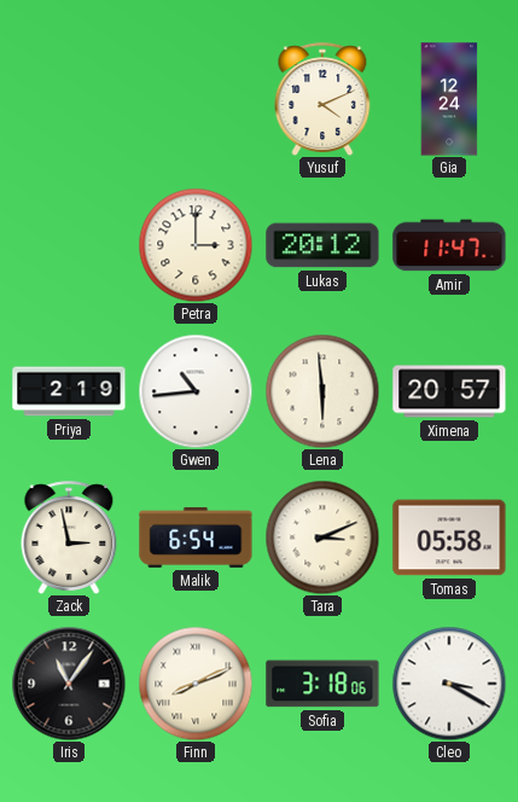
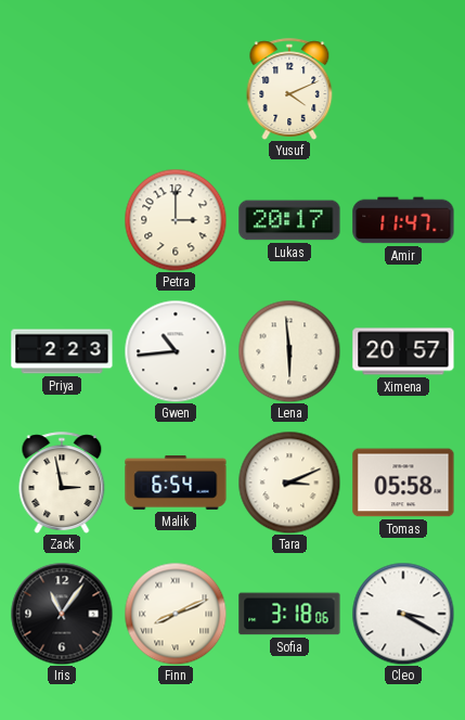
Gia: 12:24 -> none
Lukas: 20:12 -> 20:17
Priya: 2:19 -> 2:23
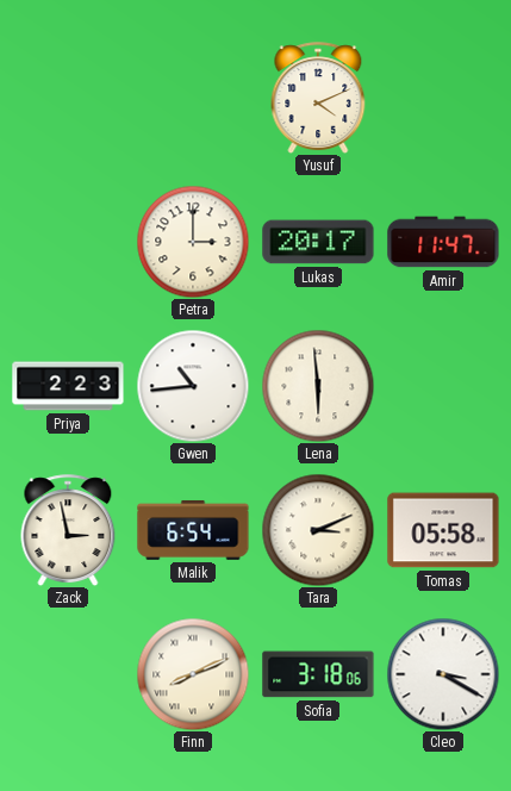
Ximena: 20:57 -> none
Iris: 11:06 -> none
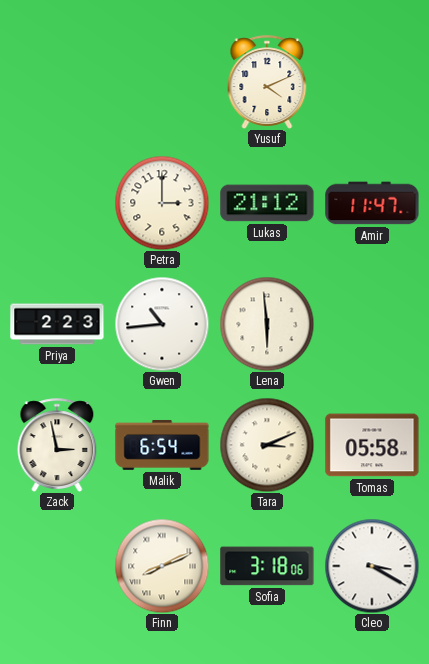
Lukas: 20:17 -> 21:12
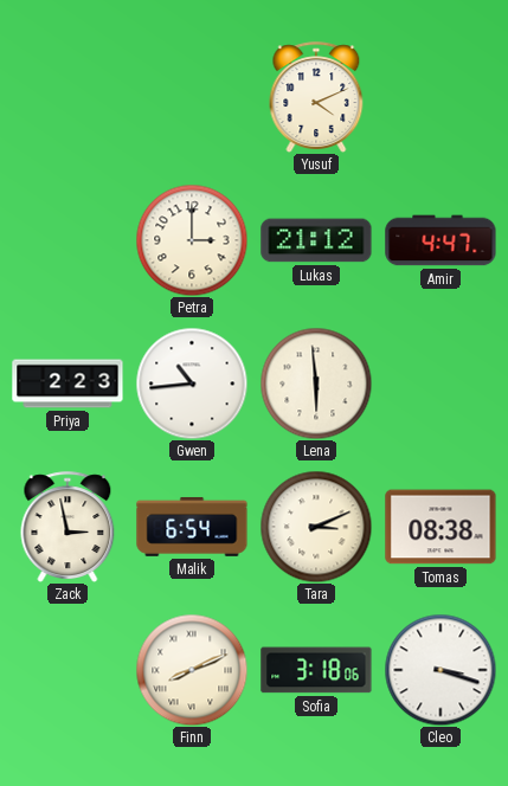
Amir: 11:47 -> 4:47
Tomas: 05:58 -> 08:38
Cleo: 3:20 -> 3:18
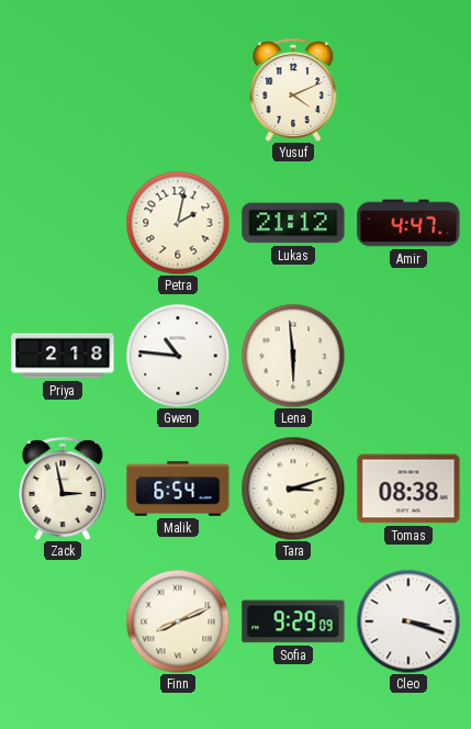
Petra: 3:00 -> 2:02
Priya: 2:23 -> 2:18
Gwen: 10:44 -> 10:46
Tara: 3:11 -> 3:12
Sofia: 3:18 -> 9:29
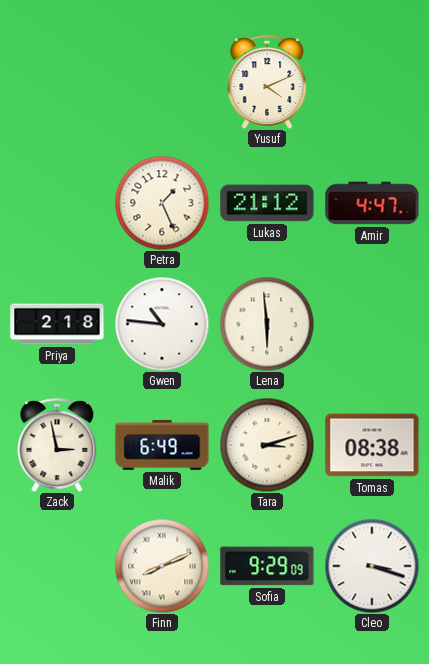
Petra: 2:02 -> 1:26
Malik: 6:54 -> 6:49
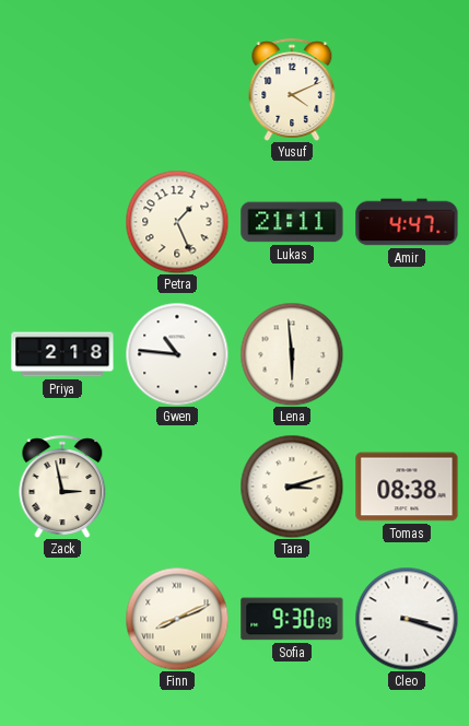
Lukas: 21:12 -> 21:11
Malik: 6:49 -> none
Sofia: 9:29 -> 9:30
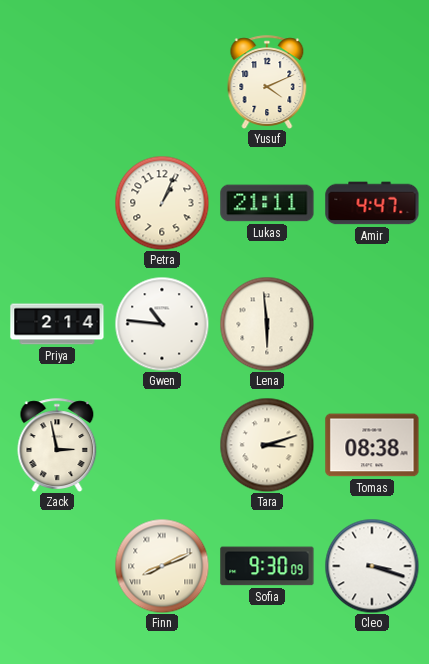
Petra: 1:26 -> 1:04
Priya: 2:18 -> 2:14
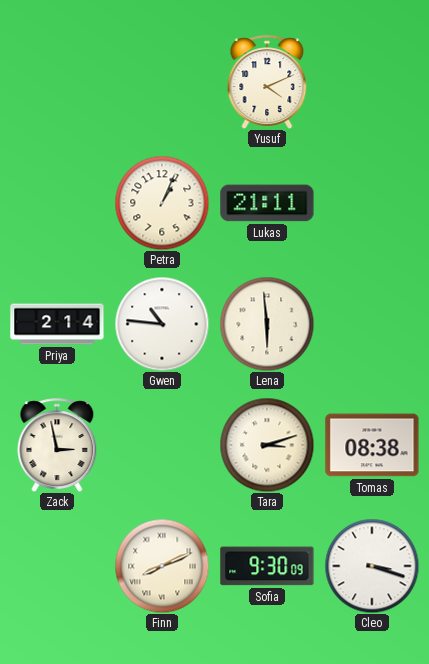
Amir: 4:47 -> none
